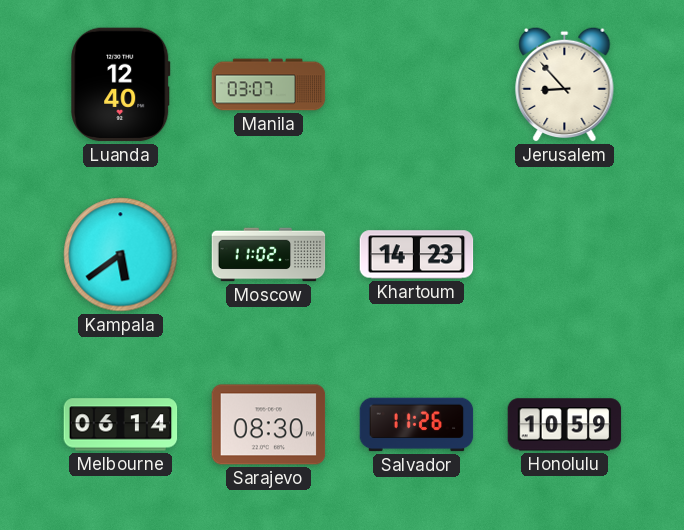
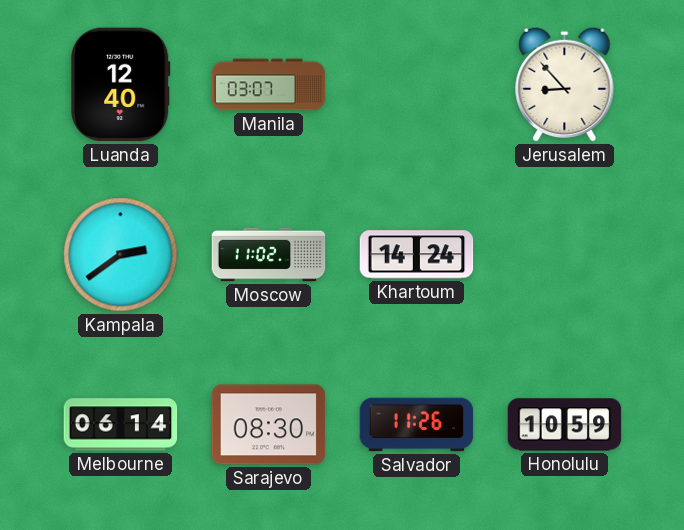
Kampala: 5:39 -> 2:39
Khartoum: 14:23 -> 14:24
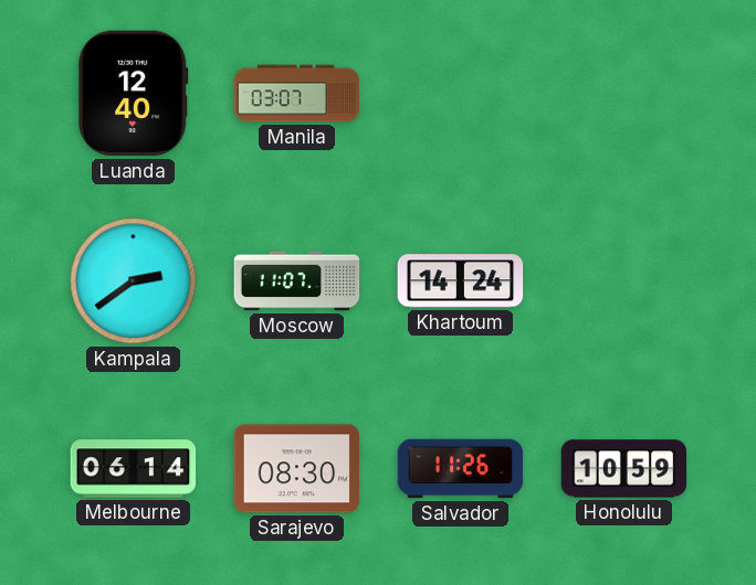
Jerusalem: 8:53 -> none
Moscow: 11:02 -> 11:07
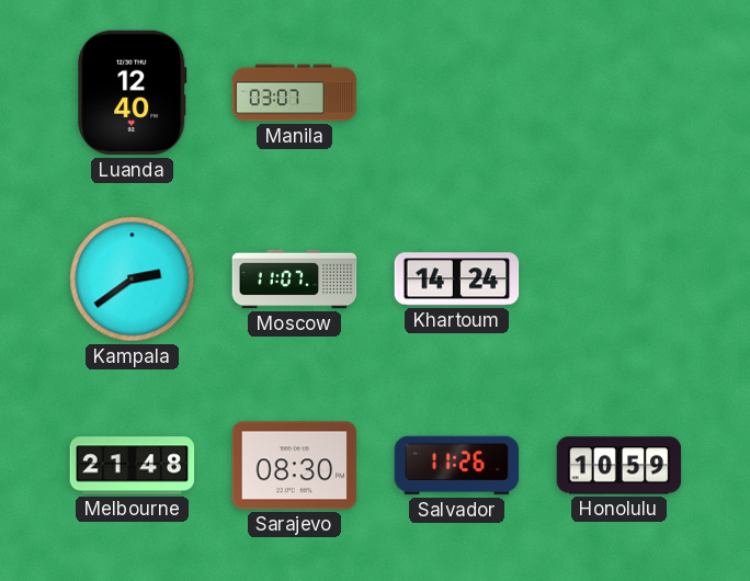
Melbourne: 06:14 -> 21:48
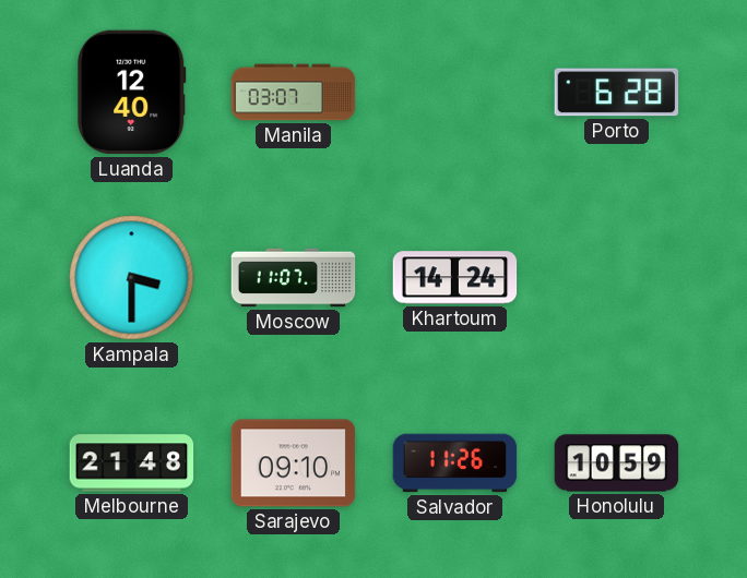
Porto: none -> 6:28
Kampala: 2:39 -> 3:30
Sarajevo: 08:30 -> 09:10
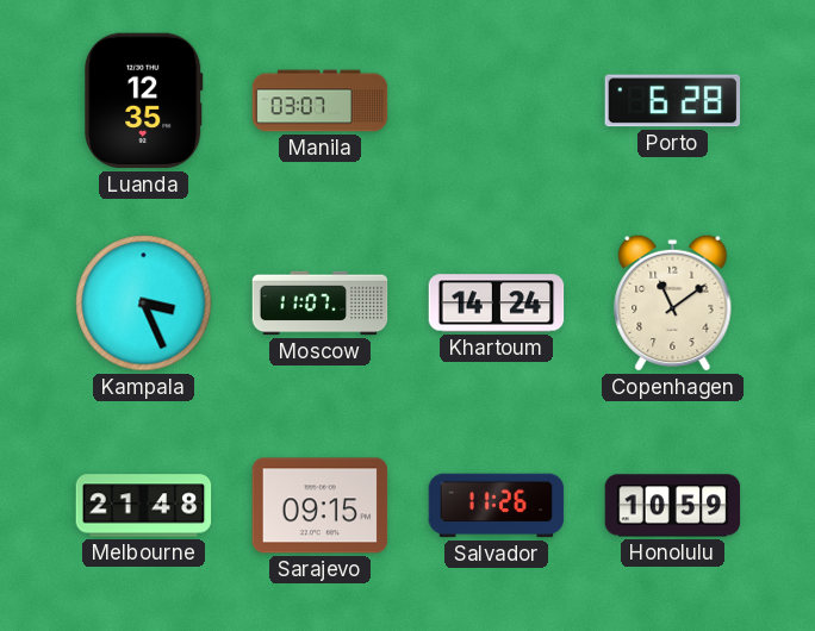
Luanda: 12:40 -> 12:35
Kampala: 3:30 -> 3:26
Copenhagen: none -> 11:09
Sarajevo: 09:10 -> 09:15
